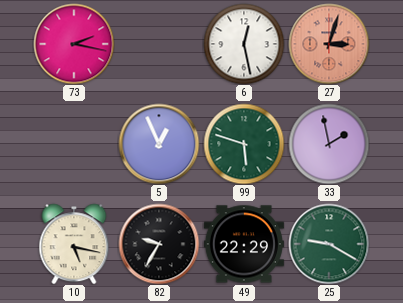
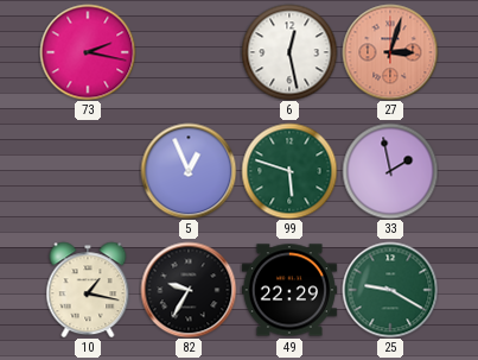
10: 5:17 -> 1:17
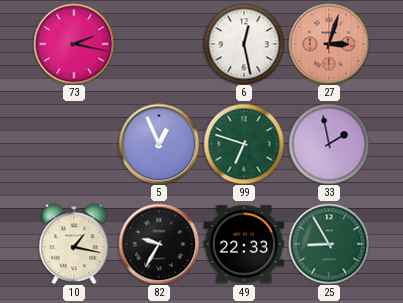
99: 5:48 -> 6:48
49: 22:29 -> 22:33
25: 9:20 -> 8:55
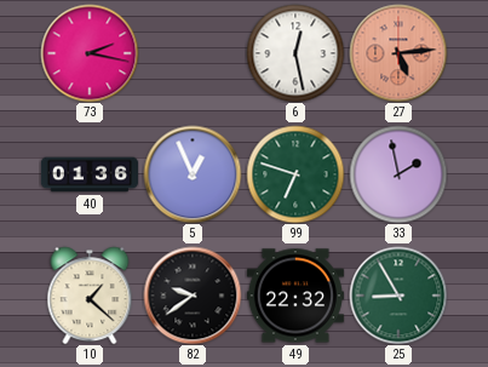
27: 3:03 -> 5:14
40: none -> 01:36
10: 1:17 -> 1:22
82: 9:35 -> 9:39
49: 22:33 -> 22:32
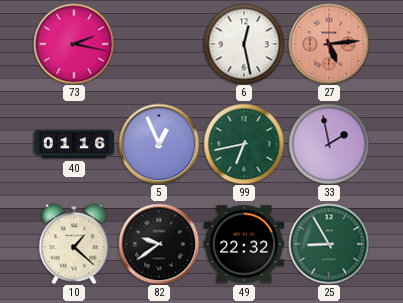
40: 01:36 -> 01:16
99: 6:48 -> 6:43
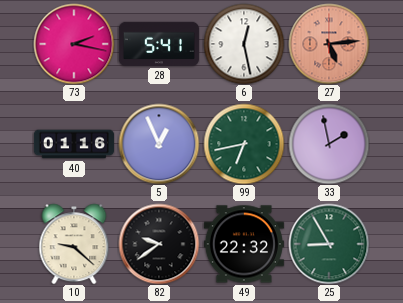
28: none -> 5:41
10: 1:22 -> 9:22
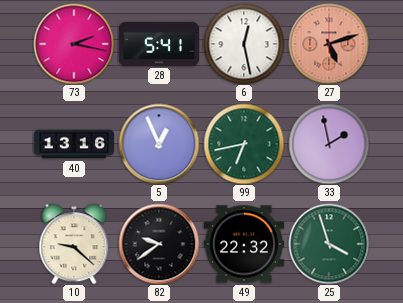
27: 5:14 -> 5:12
40: 01:16 -> 13:16
25: 8:55 -> 3:57
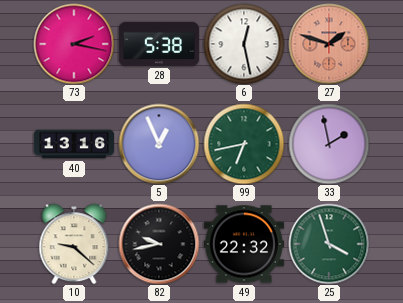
28: 5:41 -> 5:38
27: 5:12 -> 1:48
82: 9:39 -> 9:43
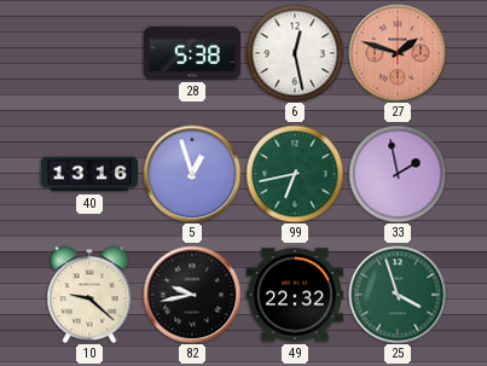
73: 2:17 -> none
5: 12:56 -> 12:57
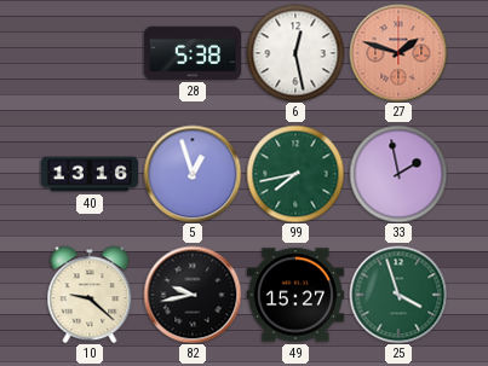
99: 6:43 -> 7:43
49: 22:32 -> 15:27
